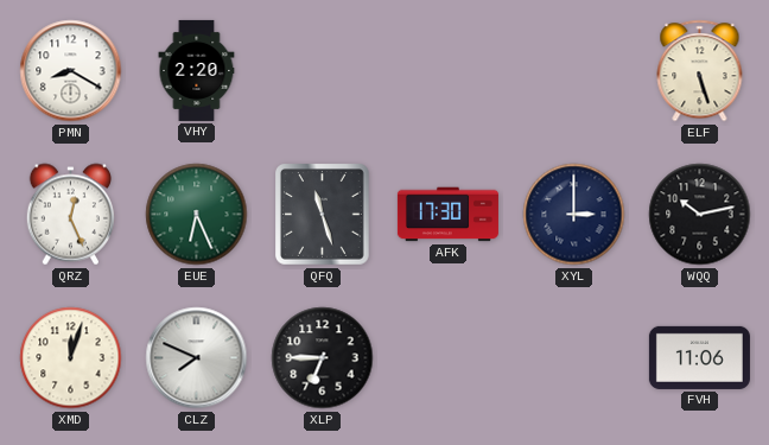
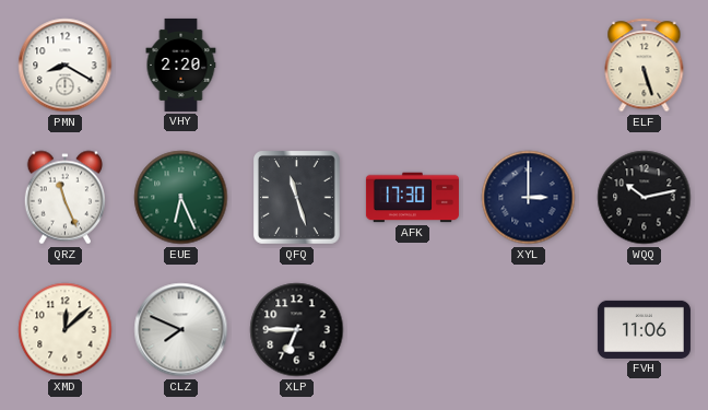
QRZ: 12:26 -> 11:26
XMD: 12:03 -> 12:08
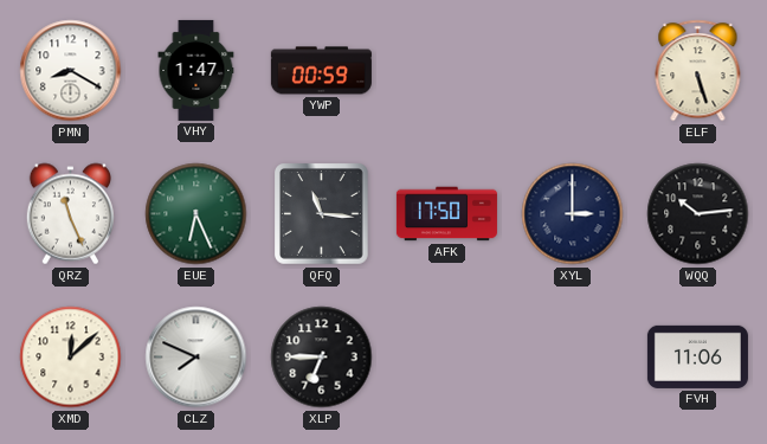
VHY: 2:20 -> 1:47
YWP: none -> 00:59
QFQ: 11:27 -> 11:16
AFK: 17:30 -> 17:50
WQQ: 10:13 -> 10:14
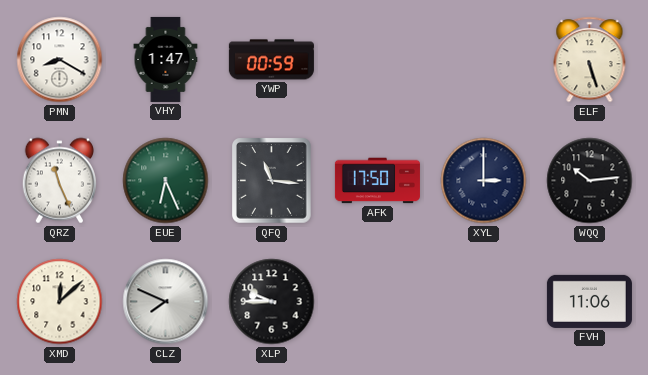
XLP: 6:45 -> 9:45
